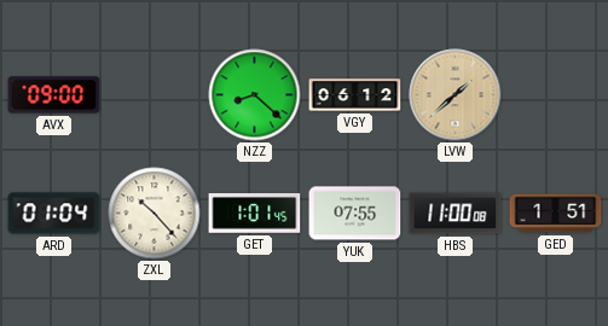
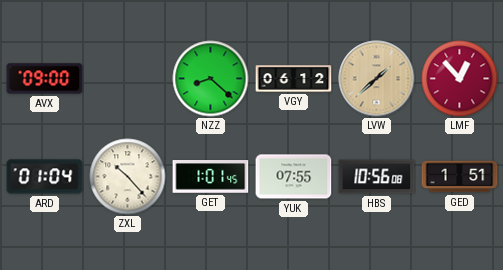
LMF: none -> 12:53
HBS: 11:00 -> 10:56
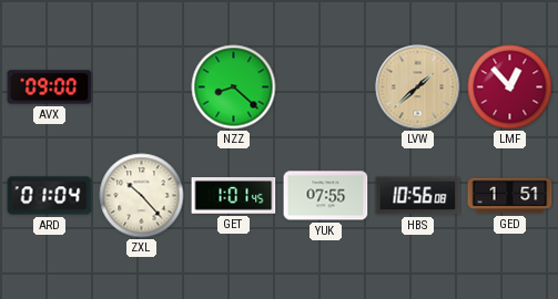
VGY: 06:12 -> none
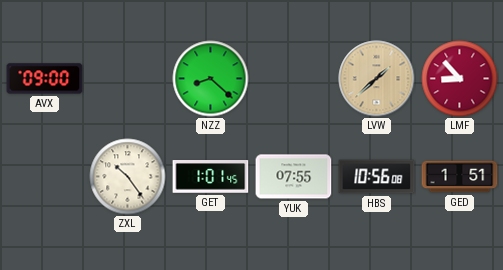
LMF: 12:53 -> 8:53
ARD: 01:04 -> none
ZXL: 10:23 -> 10:24
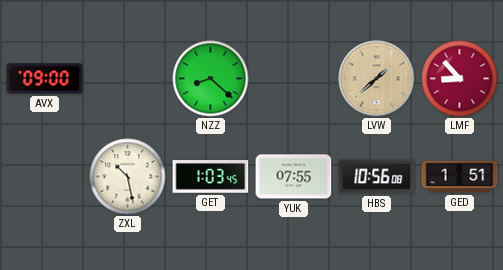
ZXL: 10:24 -> 10:28
GET: 1:01 -> 1:03
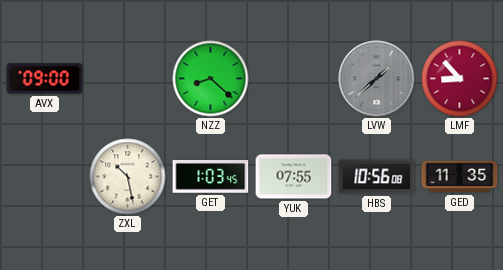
LVW dial: champagne -> grey
GED: 1:51 -> 11:35
